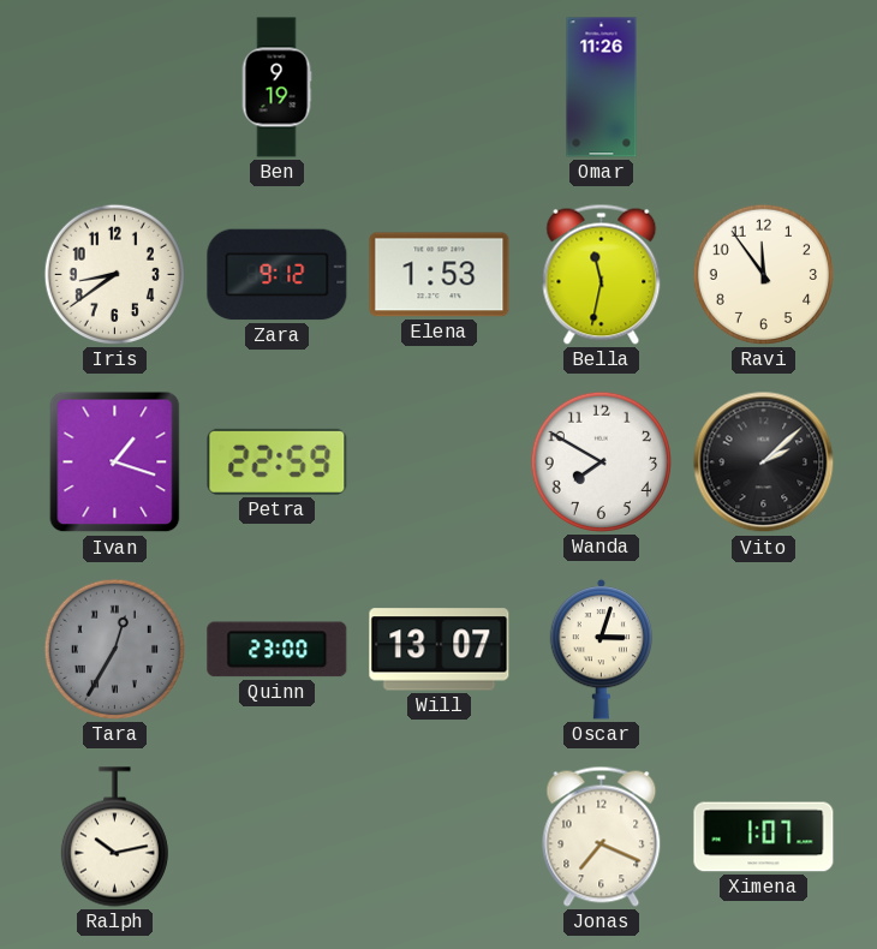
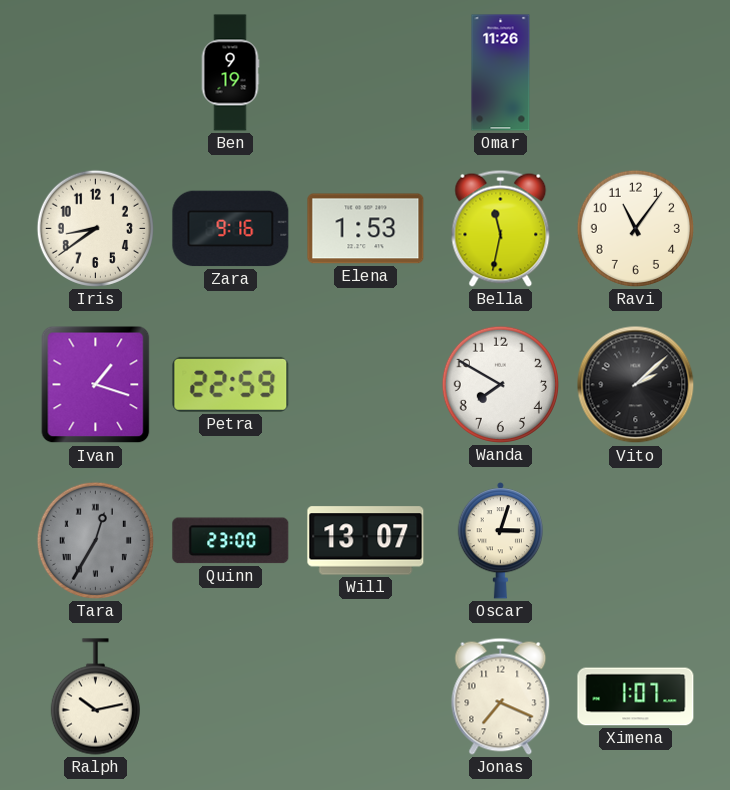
Zara: 9:12 -> 9:16
Ravi: 11:54 -> 11:06
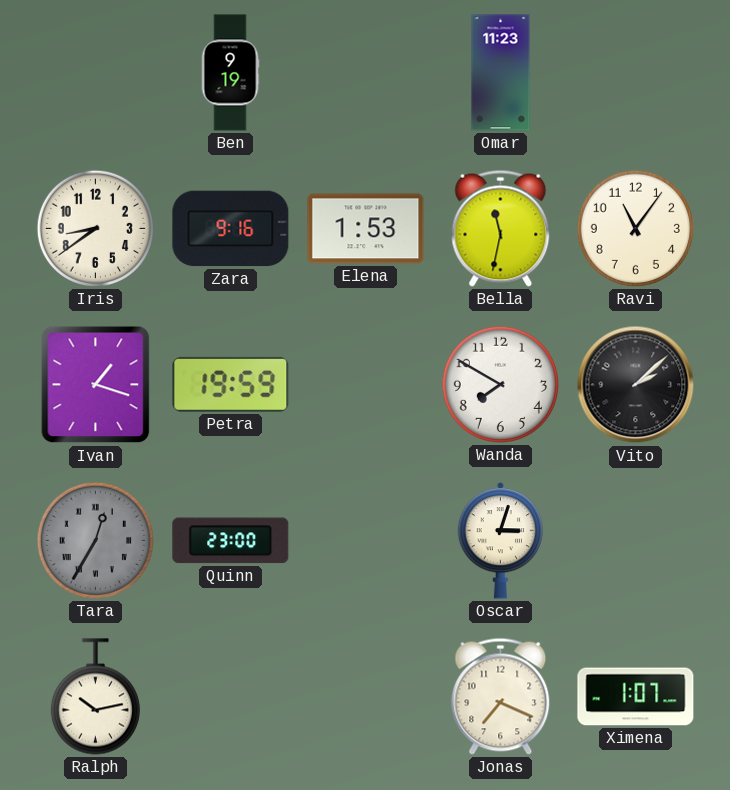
Omar: 11:26 -> 11:23
Petra: 22:59 -> 19:59
Will: 13:07 -> none
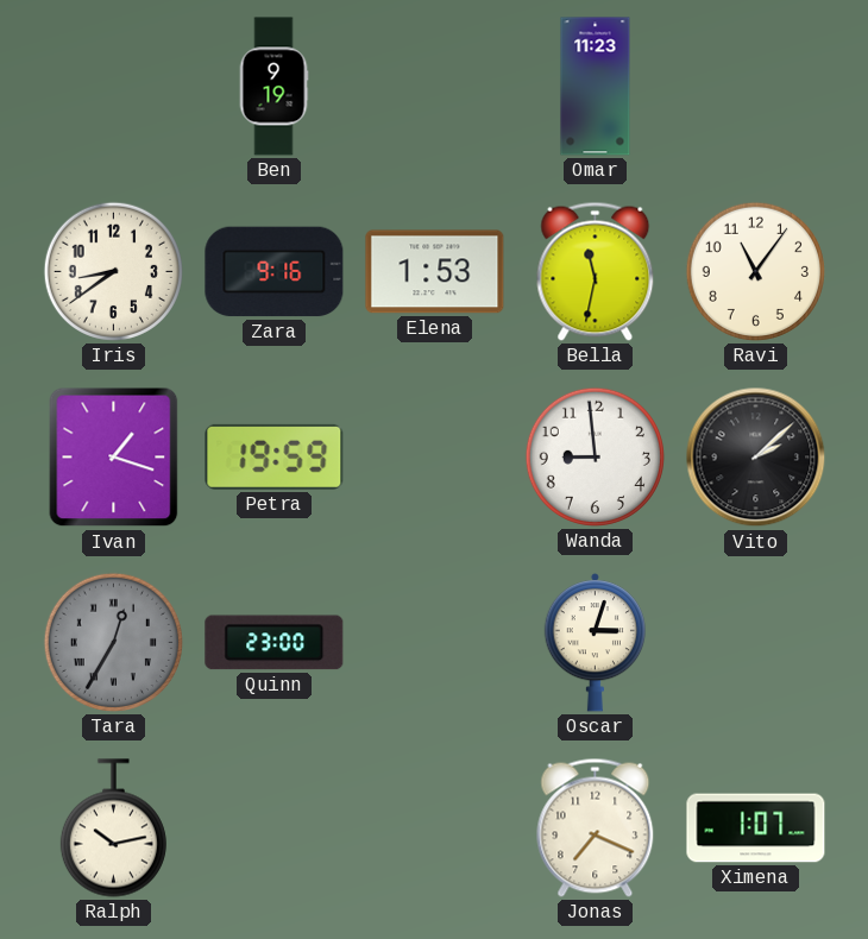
Wanda: 7:50 -> 8:59
